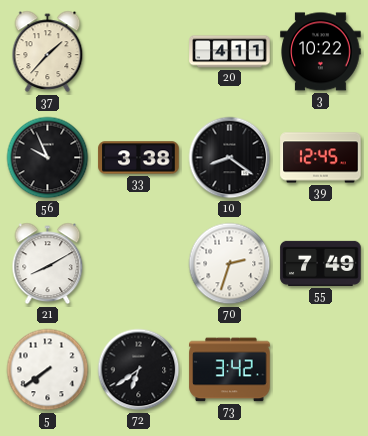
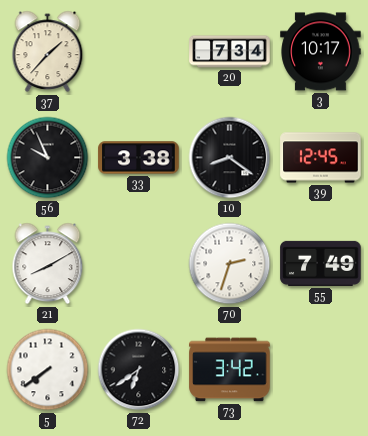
20: 4:11 -> 7:34
3: 10:22 -> 10:17
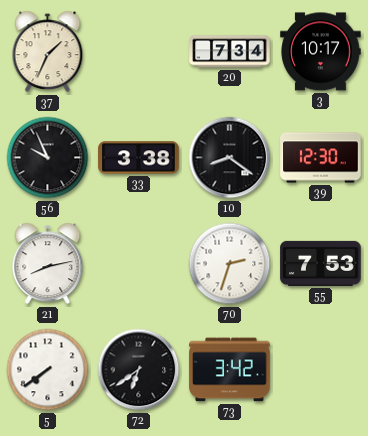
37: 1:37 -> 1:34
39: 12:45 -> 12:30
21: 8:10 -> 8:13
55: 7:49 -> 7:53
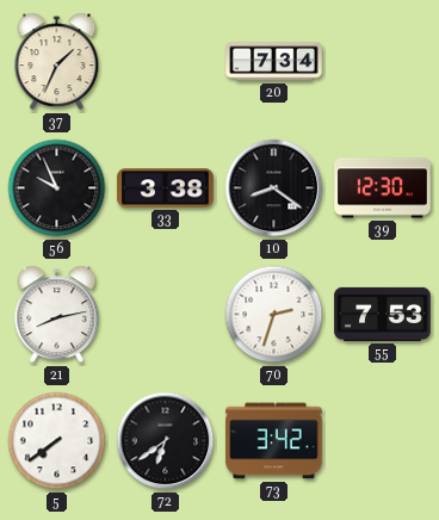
3: 10:17 -> none
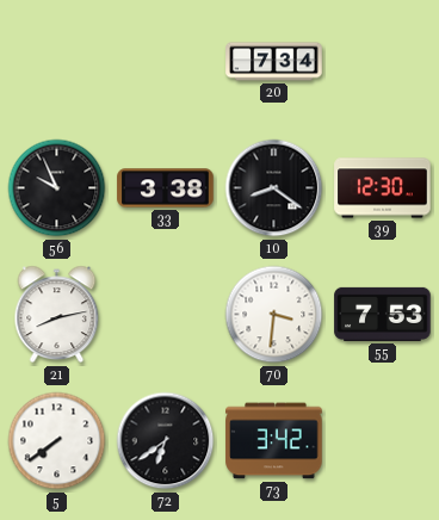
37: 1:34 -> none
70: 2:33 -> 3:31
